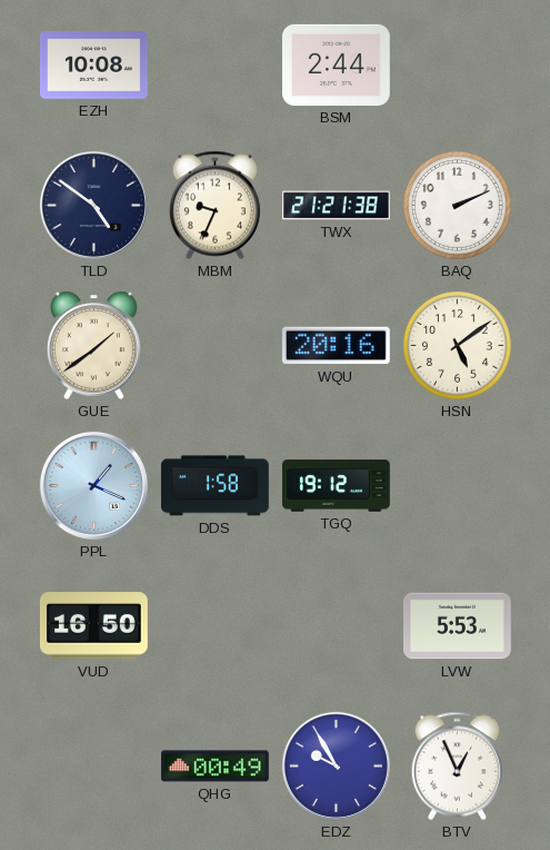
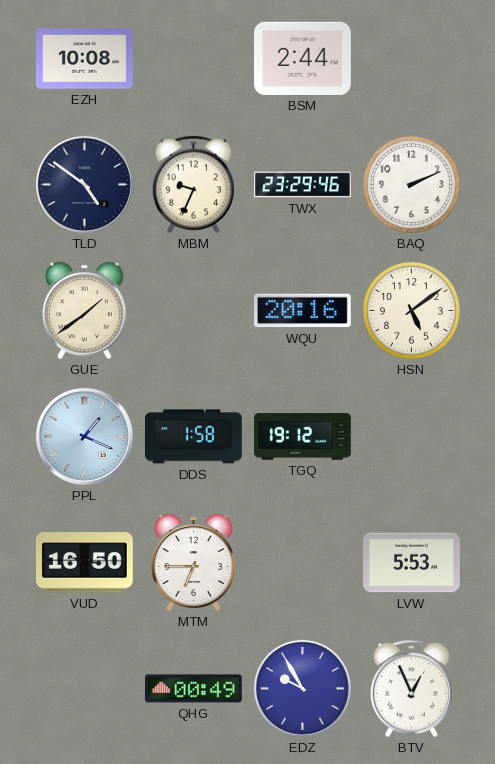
TWX: 21:21 -> 23:29
MTM: none -> 6:45
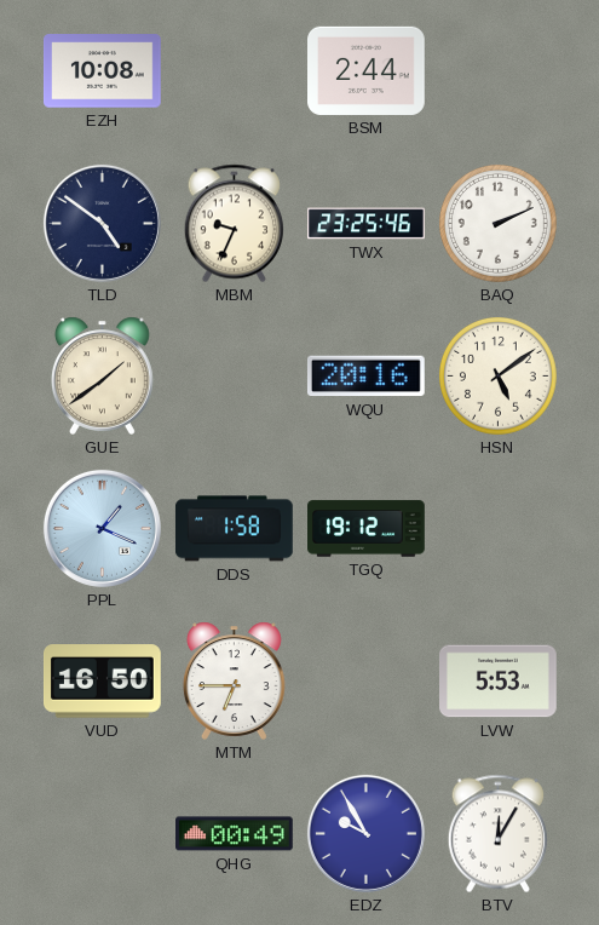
TWX: 23:29 -> 23:25
BTV: 12:56 -> 12:05
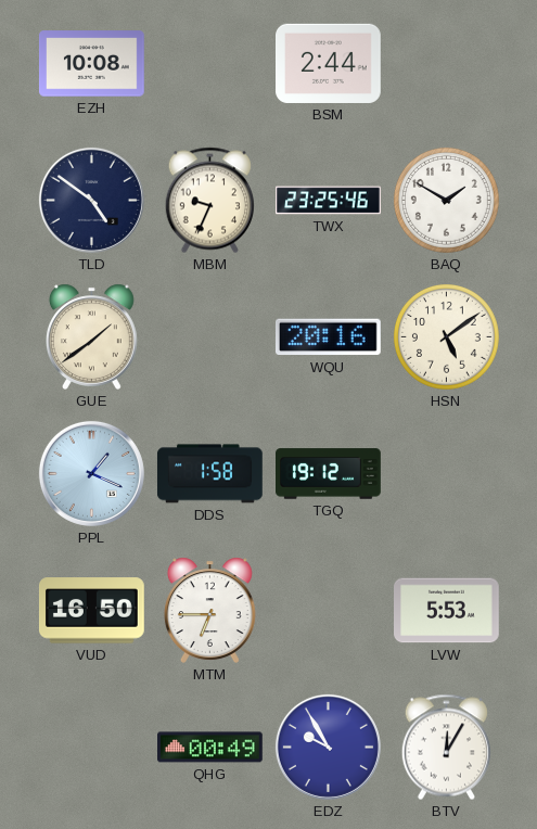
BAQ: 2:11 -> 1:50
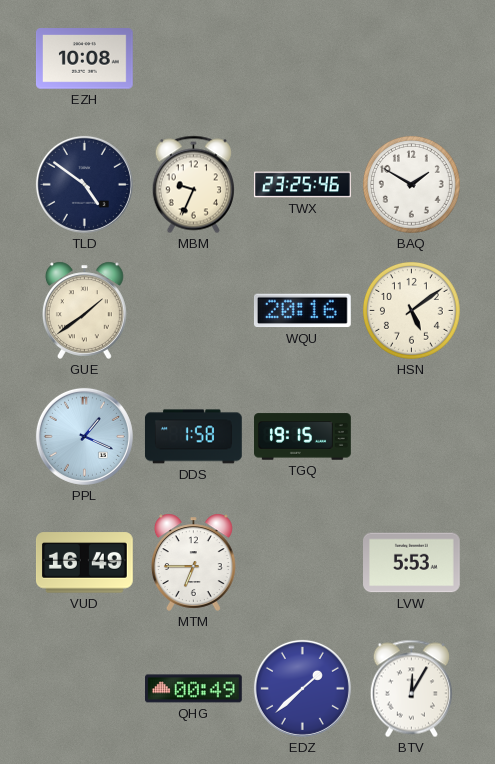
BSM: 2:44 -> none
TGQ: 19:12 -> 19:15
VUD: 16:50 -> 16:49
EDZ: 9:55 -> 1:38
